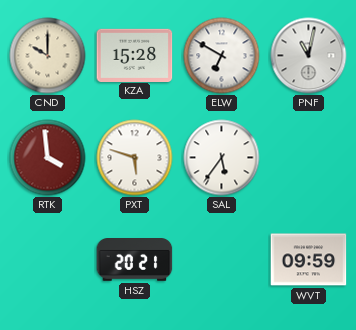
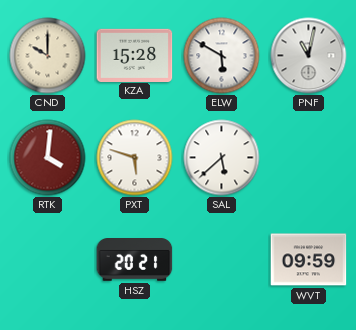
ELW: 6:50 -> 5:50
RTK: 3:59 -> 4:01
SAL: 5:36 -> 5:38
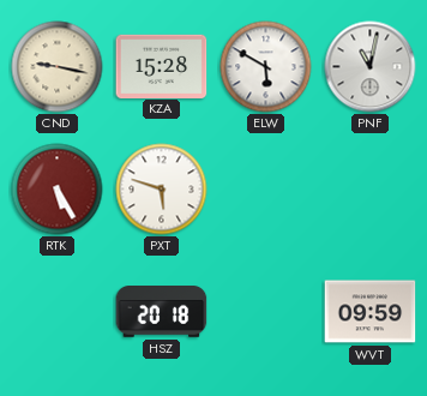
CND: 10:00 -> 9:17
RTK: 4:01 -> 5:25
SAL: 5:38 -> none
HSZ: 20:21 -> 20:18
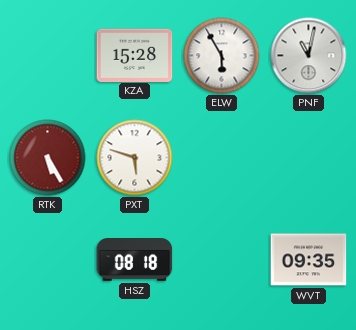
CND: 9:17 -> none
ELW: 5:50 -> 5:55
HSZ: 20:18 -> 08:18
WVT: 09:59 -> 09:35
